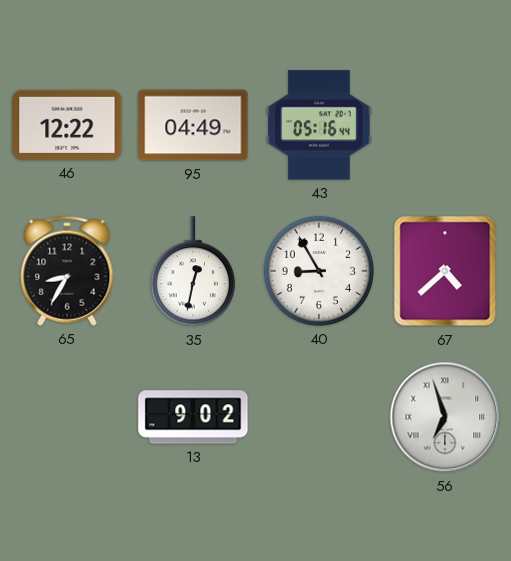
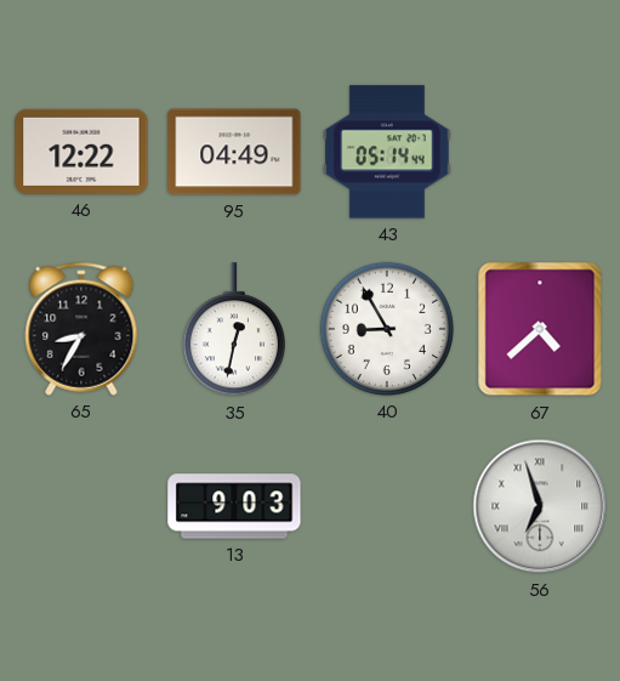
43: 05:16 -> 05:14
13: 9:02 -> 9:03
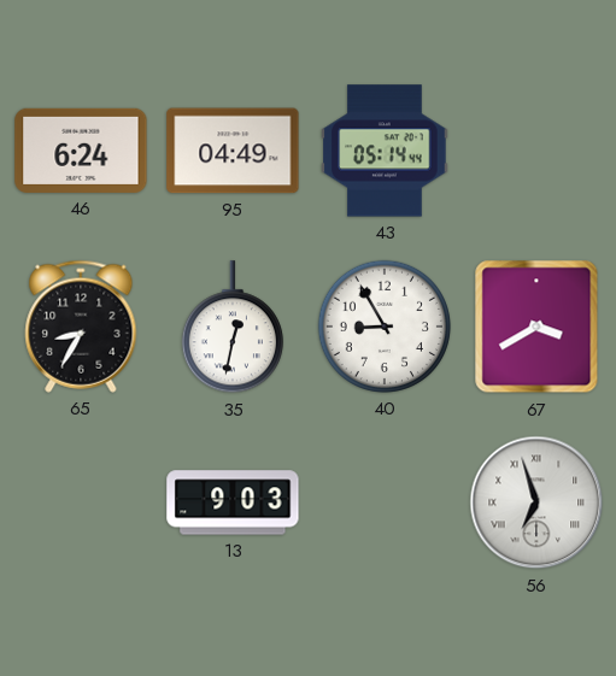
46: 12:22 -> 6:24
67: 4:38 -> 3:40
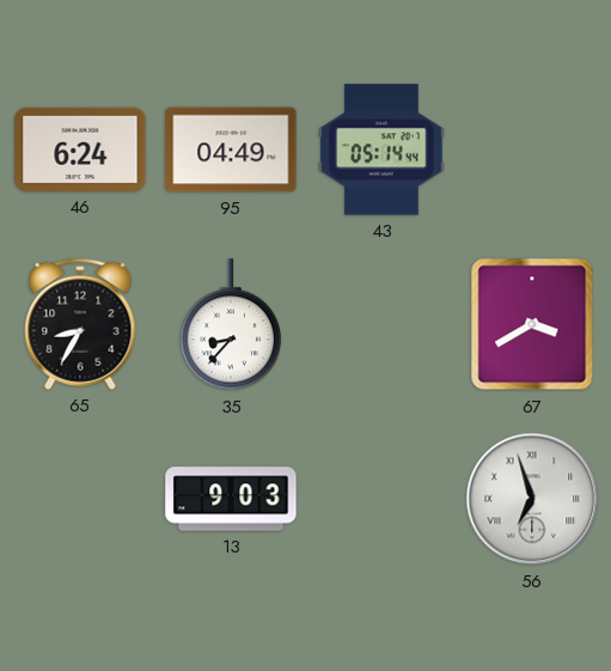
35: 12:32 -> 8:37
40: 8:55 -> none
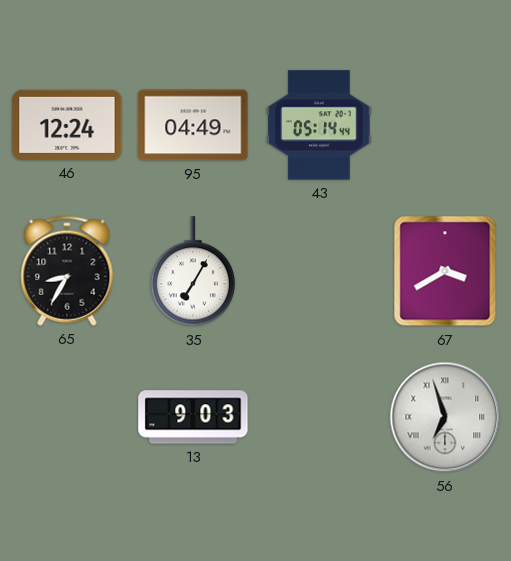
46: 6:24 -> 12:24
35: 8:37 -> 7:05
